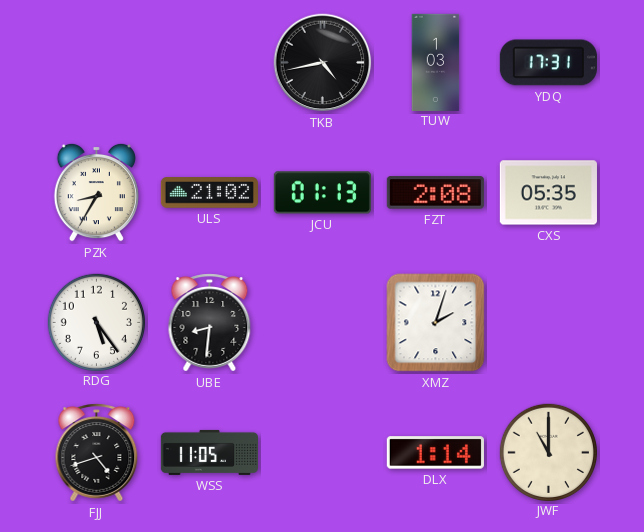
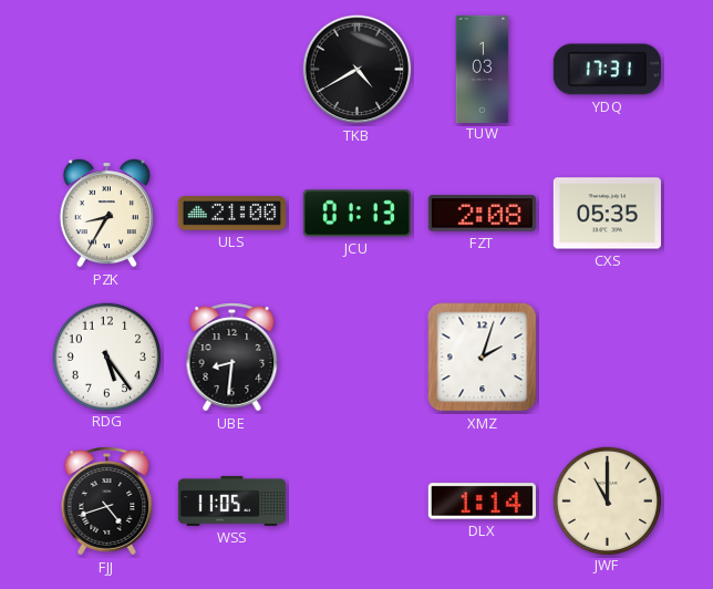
TKB: 4:43 -> 4:40
ULS: 21:02 -> 21:00
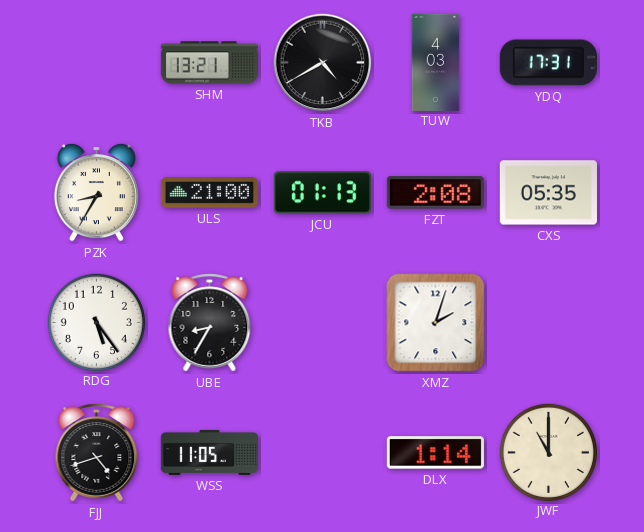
SHM: none -> 13:21
TUW: 1:03 -> 4:03
UBE: 8:31 -> 8:35
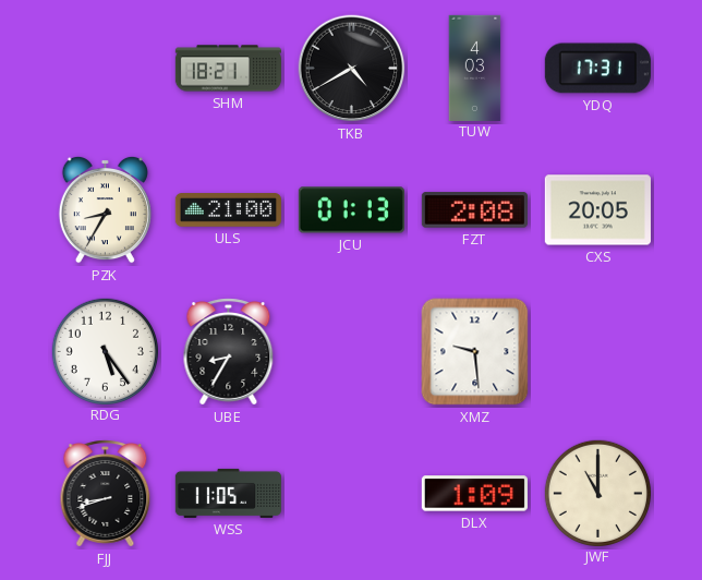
SHM: 13:21 -> 18:21
CXS: 05:35 -> 20:05
XMZ: 2:03 -> 9:29
FJJ: 4:42 -> 8:42
DLX: 1:14 -> 1:09
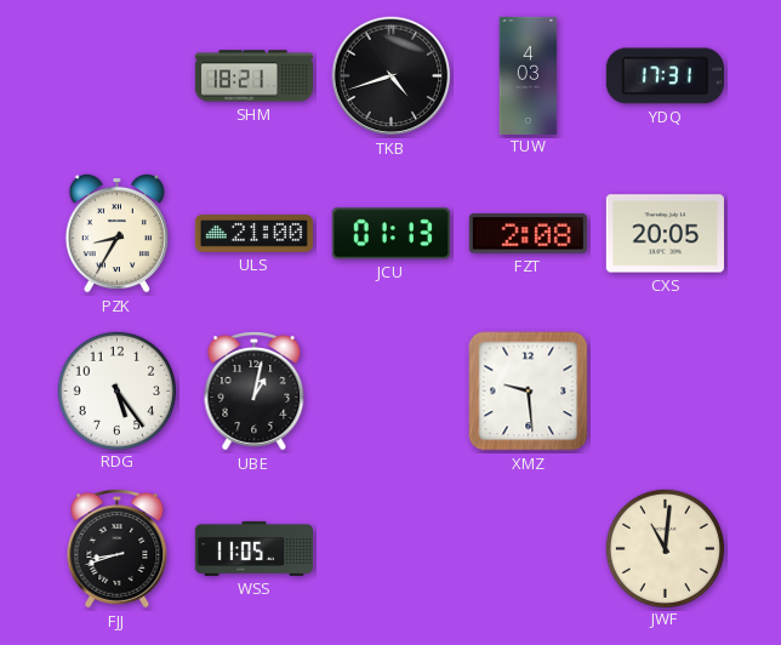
TKB: 4:40 -> 4:42
UBE: 8:35 -> 1:02
DLX: 1:09 -> none
JWF: 11:00 -> 11:01
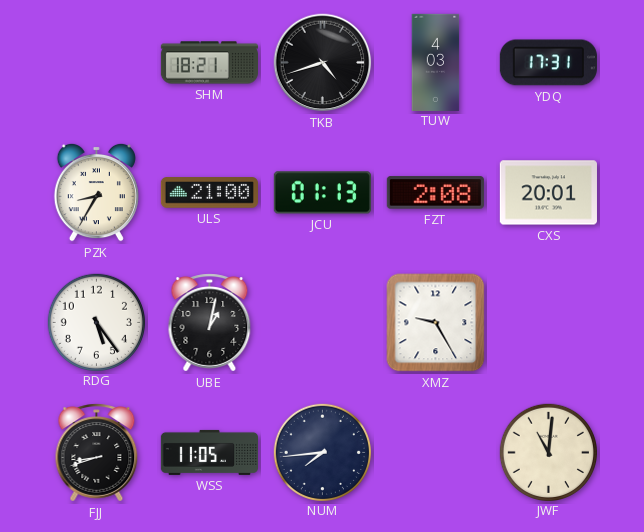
CXS: 20:05 -> 20:01
XMZ: 9:29 -> 9:25
NUM: none -> 7:44
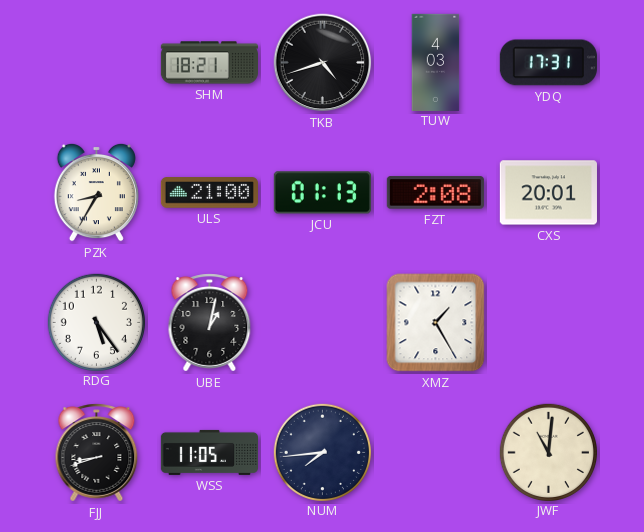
XMZ: 9:25 -> 1:25
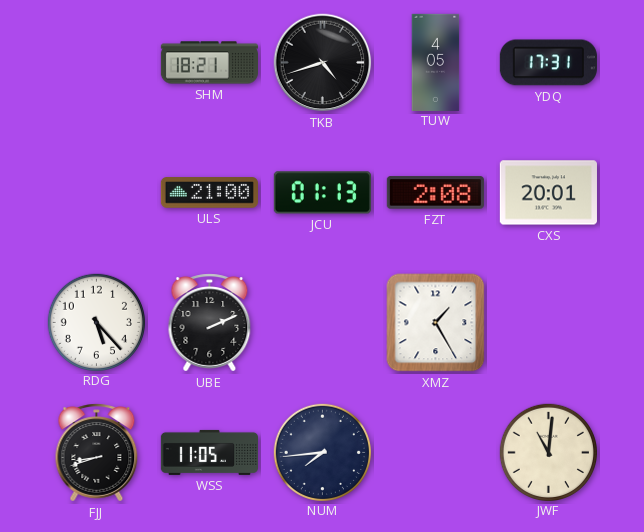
TUW: 4:03 -> 4:05
PZK: 8:35 -> none
RDG: 5:24 -> 5:23
UBE: 1:02 -> 2:11
